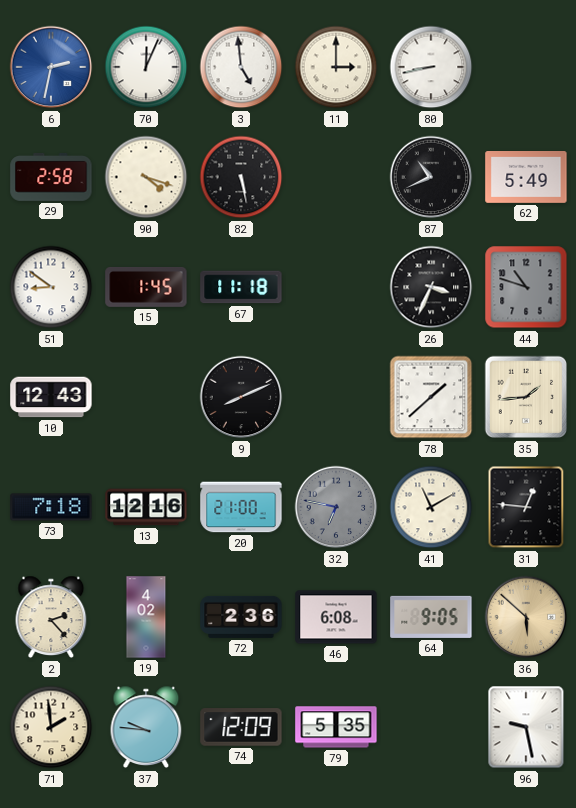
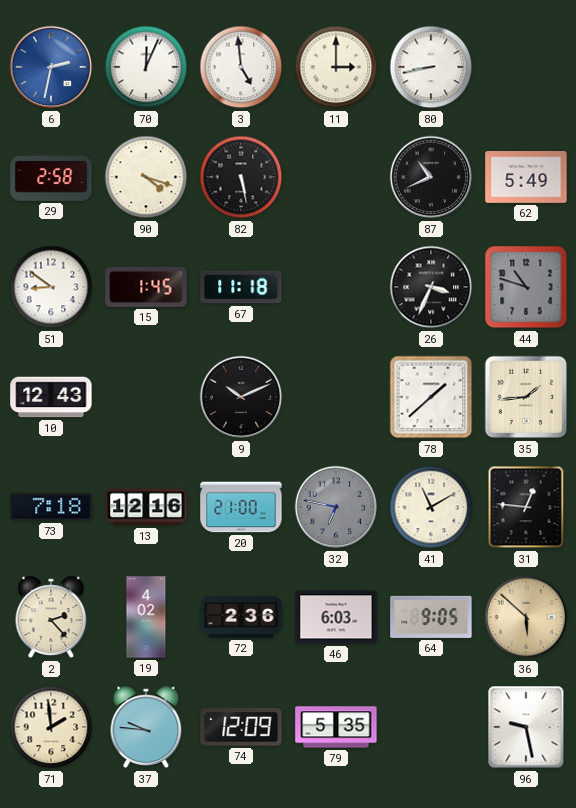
9: 8:11 -> 10:11
46: 6:08 -> 6:03
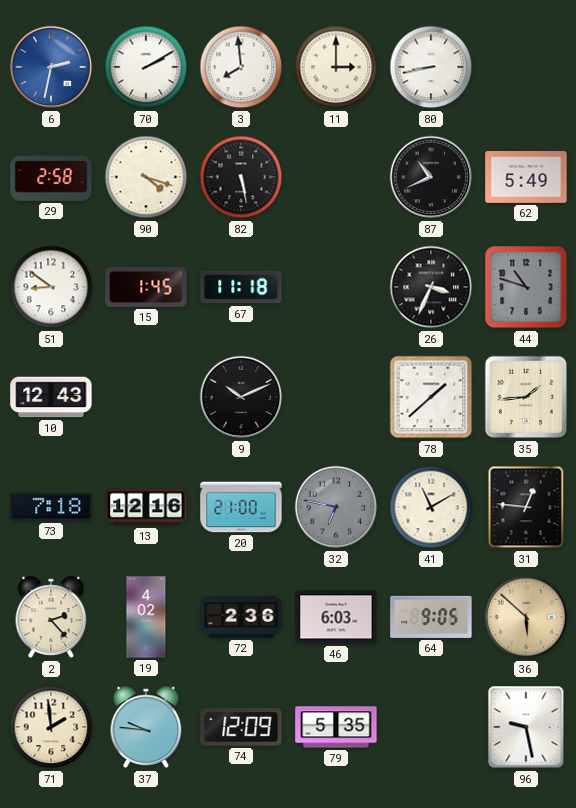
70: 12:04 -> 2:10
3: 4:59 -> 7:59
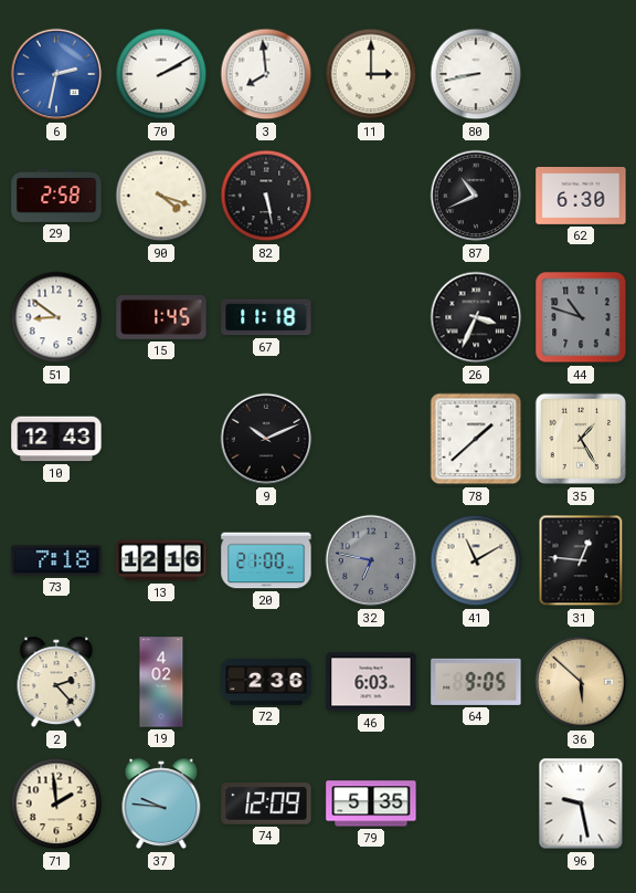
62: 5:49 -> 6:30
35: 1:44 -> 1:25
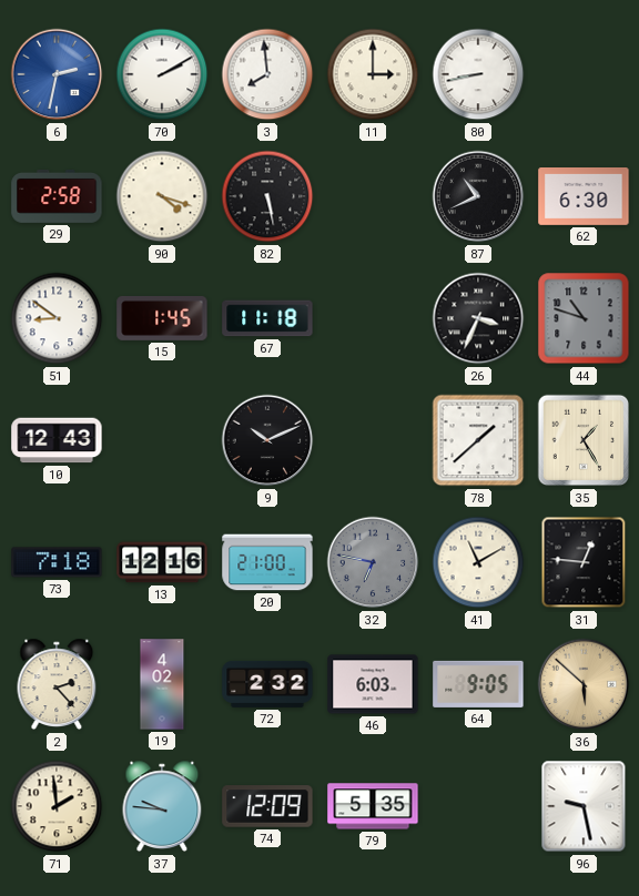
72: 2:36 -> 2:32
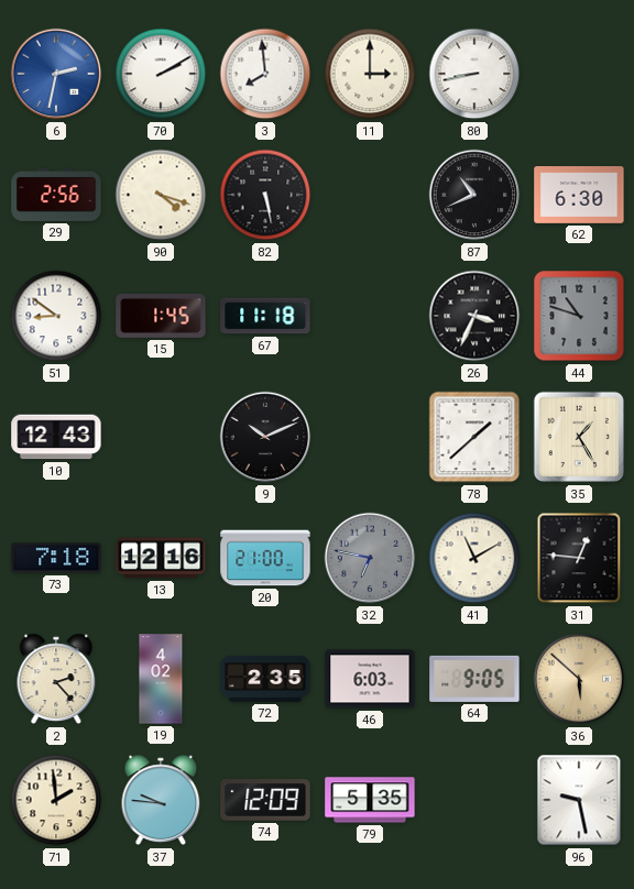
29: 2:58 -> 2:56
72: 2:32 -> 2:35
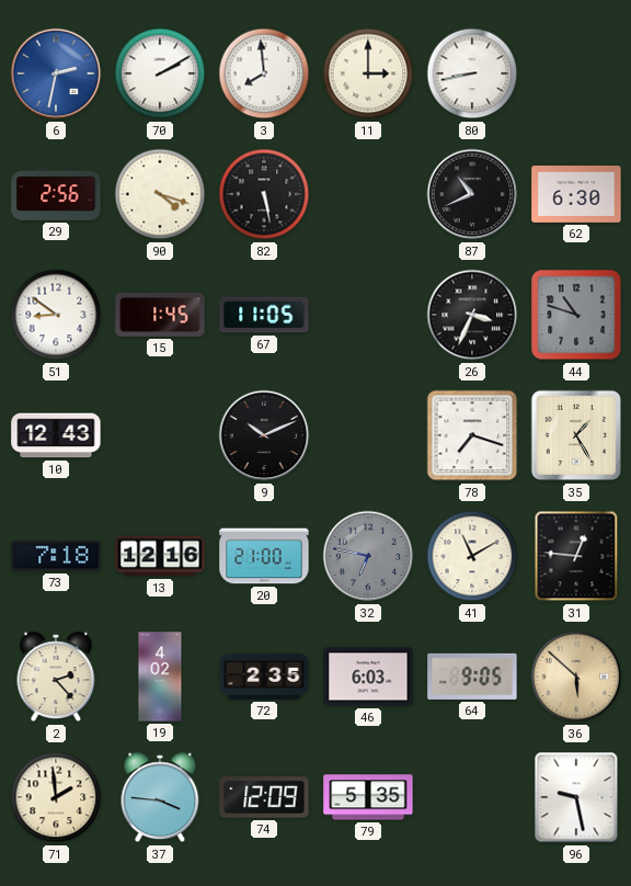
67: 11:18 -> 11:05
78: 1:38 -> 7:18
37: 9:46 -> 3:46
